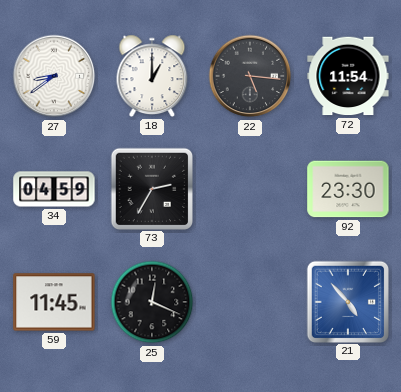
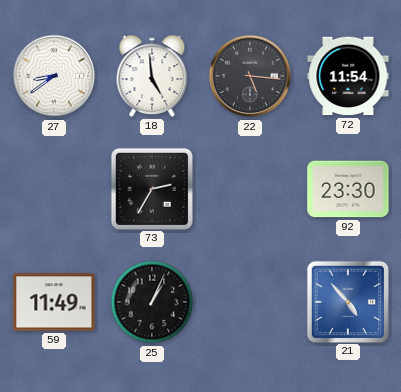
18: 1:00 -> 4:59
34: 04:59 -> none
59: 11:45 -> 11:49
25: 12:19 -> 1:04
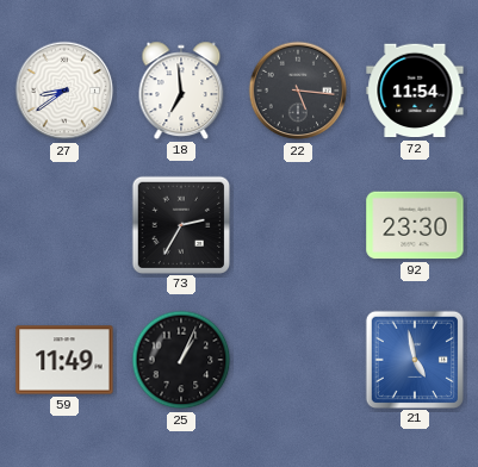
18: 4:59 -> 6:59
21: 4:53 -> 4:58
